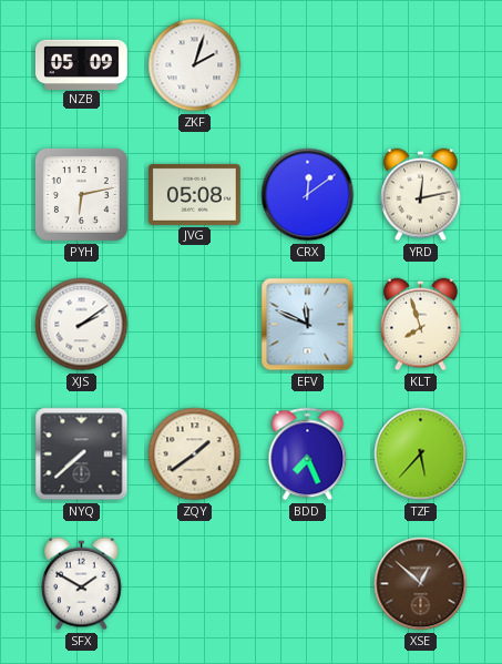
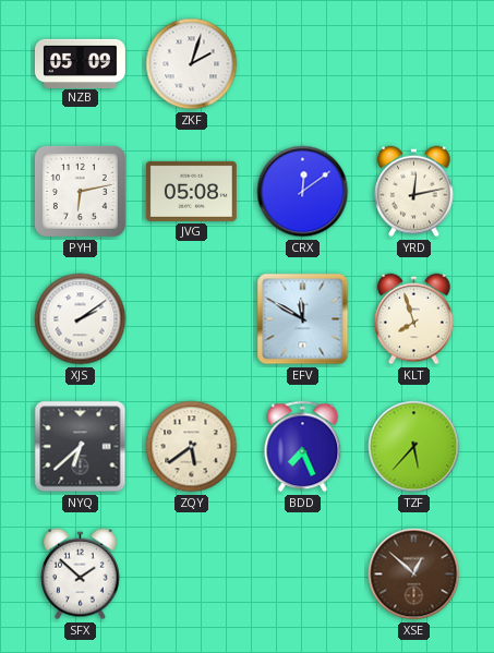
EFV: 11:49 -> 11:50
NYQ: 7:38 -> 6:38
ZQY: 1:39 -> 5:39
SFX: 1:50 -> 1:52
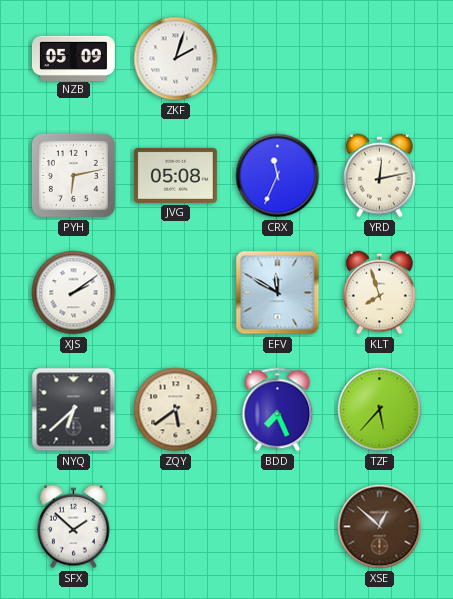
CRX: 12:09 -> 11:34
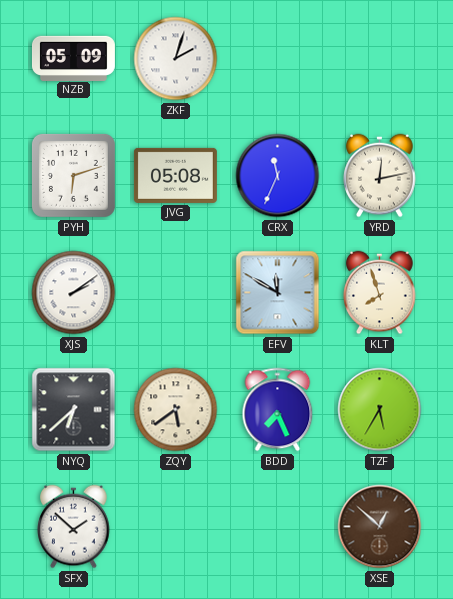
PYH: 6:13 -> 6:12
TZF: 5:37 -> 5:35
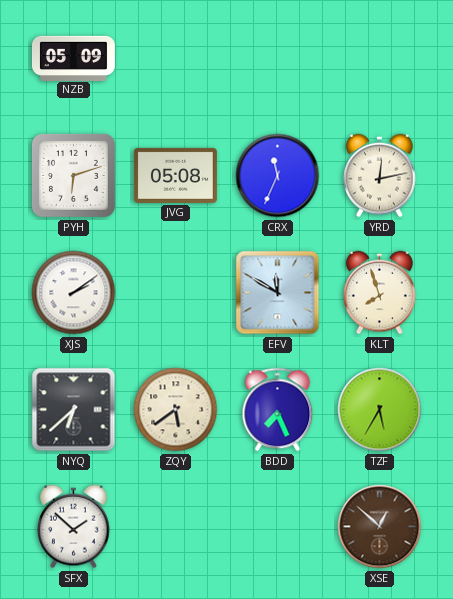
ZKF: 2:03 -> none
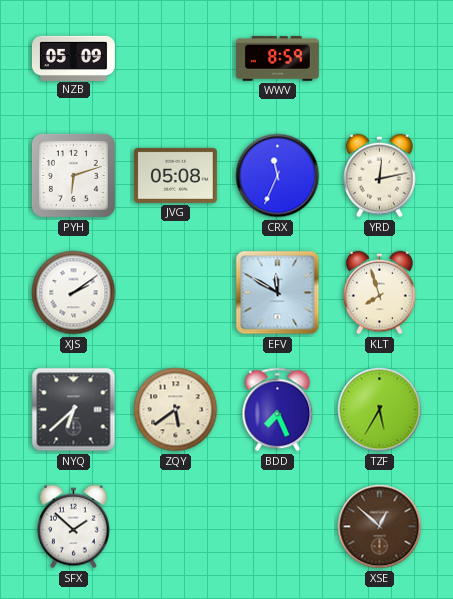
WWV: none -> 8:59
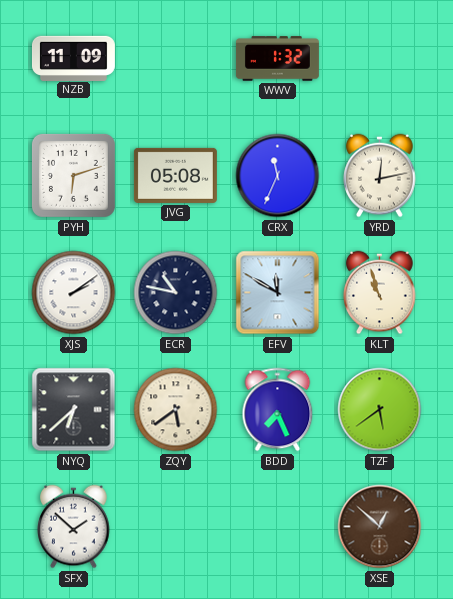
NZB: 05:09 -> 11:09
WWV: 8:59 -> 1:32
ECR: none -> 10:47
KLT: 7:57 -> 10:57
TZF: 5:35 -> 5:39
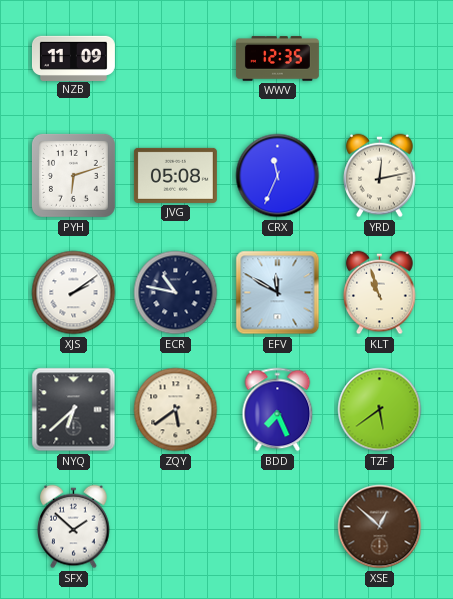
WWV: 1:32 -> 12:35
